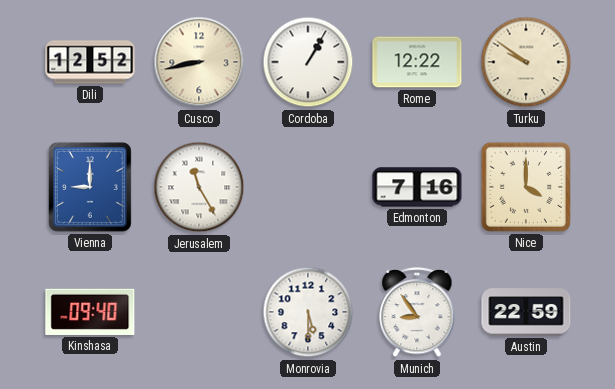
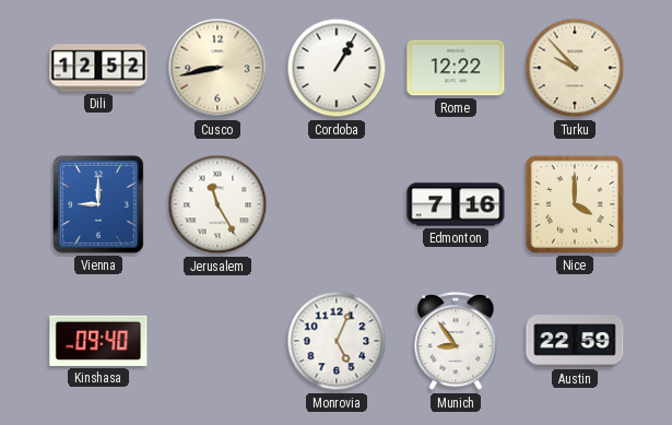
Turku: 9:51 -> 9:53
Monrovia: 5:30 -> 5:04
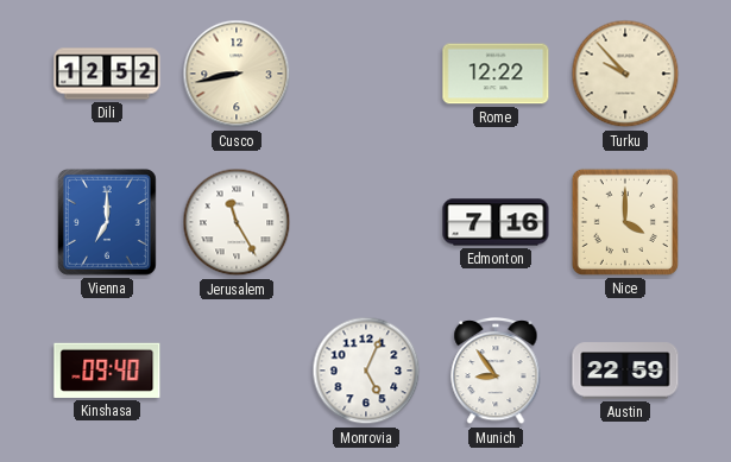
Cordoba: 1:05 -> none
Vienna: 9:00 -> 7:00
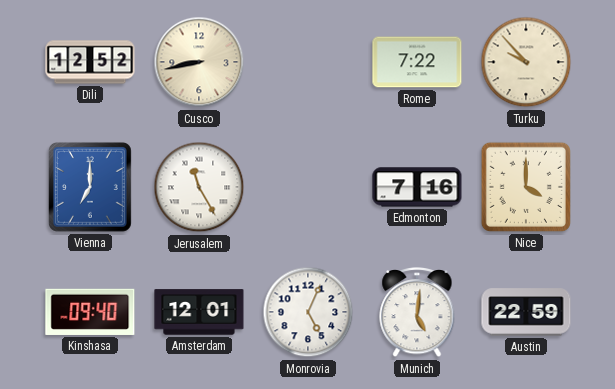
Rome: 12:22 -> 7:22
Amsterdam: none -> 12:01
Munich: 8:54 -> 5:01
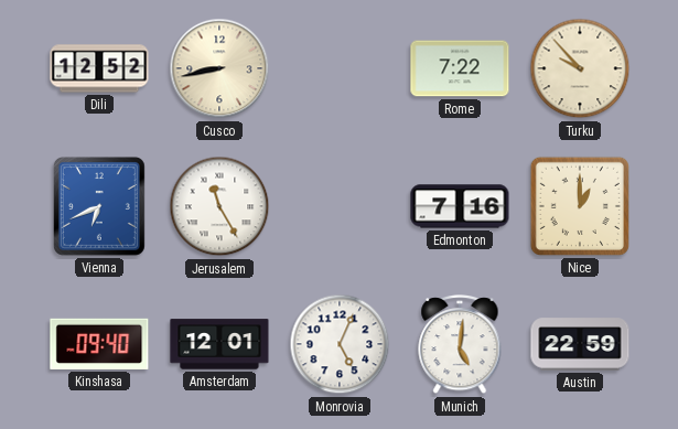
Vienna: 7:00 -> 6:41
Nice: 4:00 -> 1:00
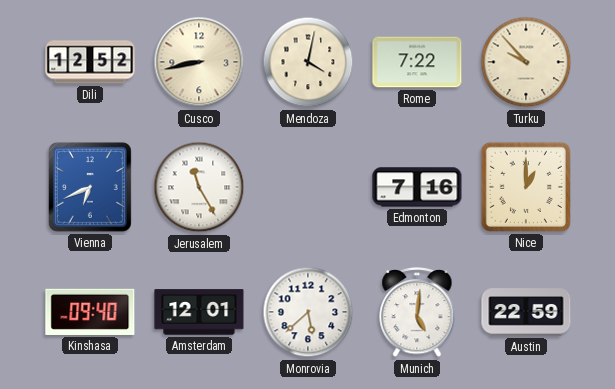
Mendoza: none -> 4:02
Monrovia: 5:04 -> 5:38
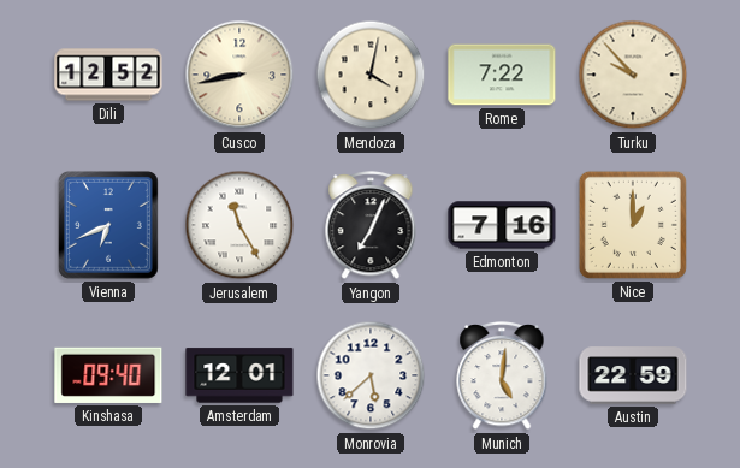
Yangon: none -> 7:04
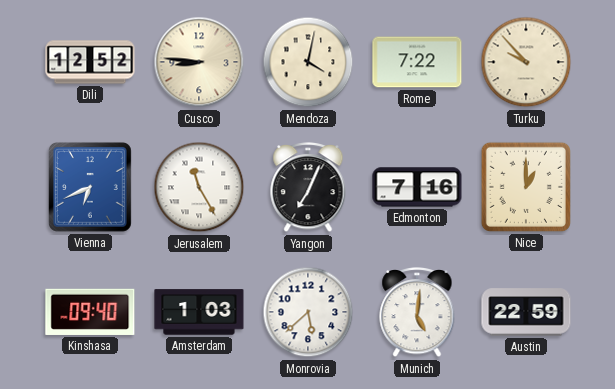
Cusco: 8:43 -> 8:46
Amsterdam: 12:01 -> 1:03
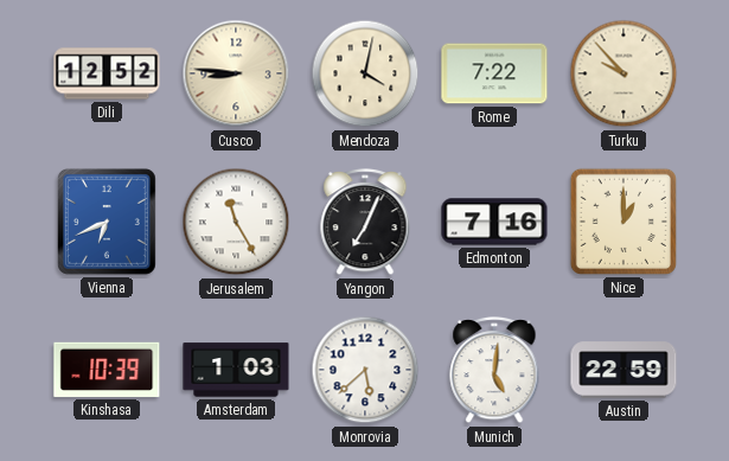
Kinshasa: 09:40 -> 10:39
